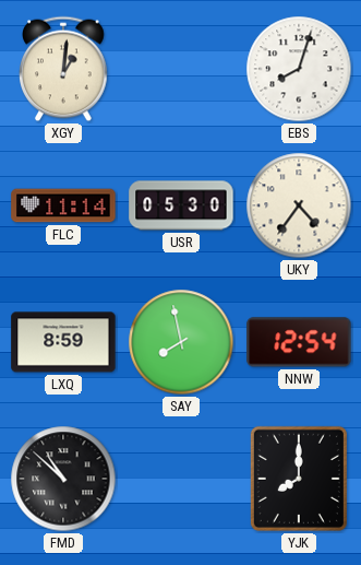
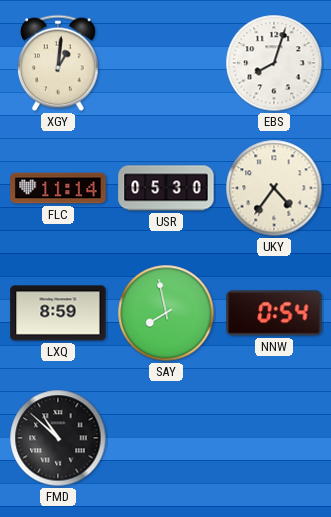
NNW: 12:54 -> 0:54
YJK: 8:00 -> none
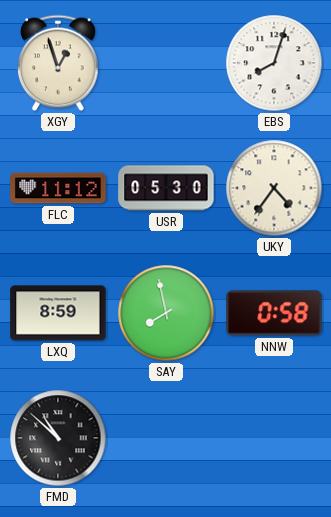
XGY: 1:01 -> 12:57
FLC: 11:14 -> 11:12
NNW: 0:54 -> 0:58
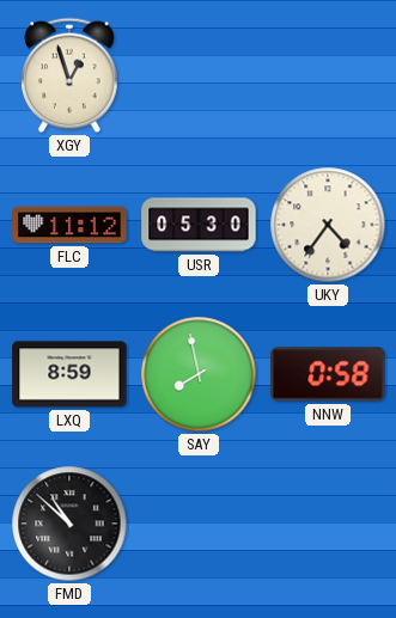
EBS: 8:03 -> none
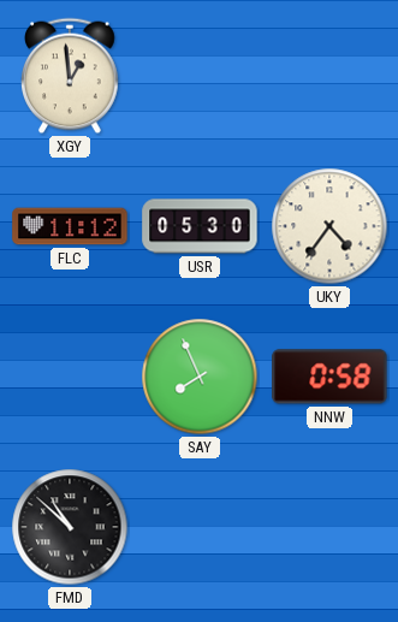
XGY: 12:57 -> 12:59
LXQ: 8:59 -> none
SAY: 7:58 -> 7:56
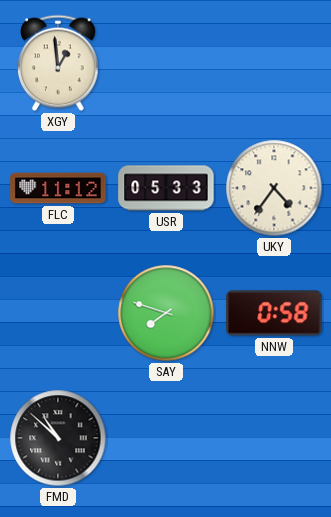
USR: 05:30 -> 05:33
SAY: 7:56 -> 7:48
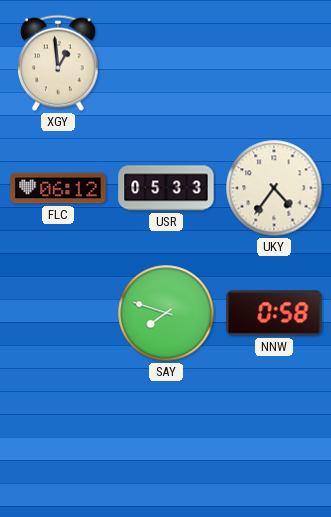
FLC: 11:12 -> 06:12
FMD: 10:52 -> none
